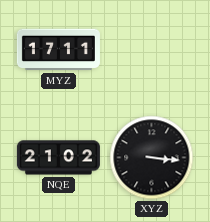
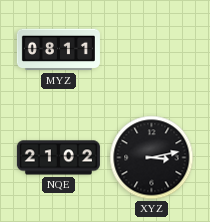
MYZ: 17:11 -> 08:11
XYZ: 3:16 -> 3:13
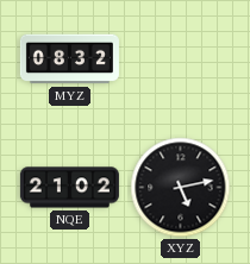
MYZ: 08:11 -> 08:32
XYZ: 3:13 -> 5:13
